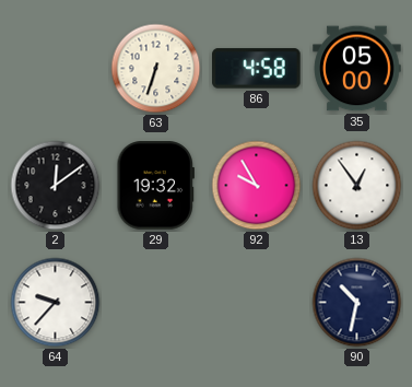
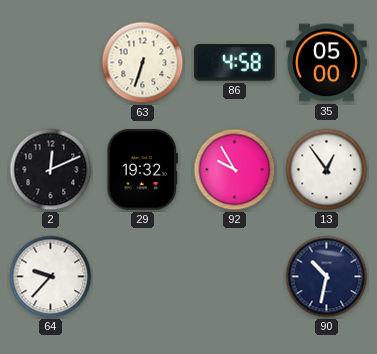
2: 12:09 -> 12:11
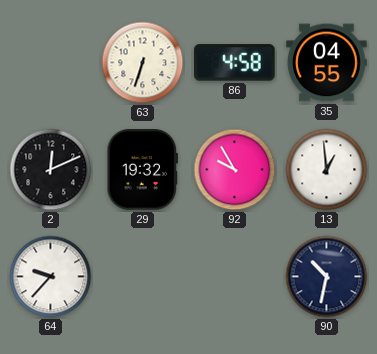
35: 05:00 -> 04:55
13: 12:54 -> 12:59
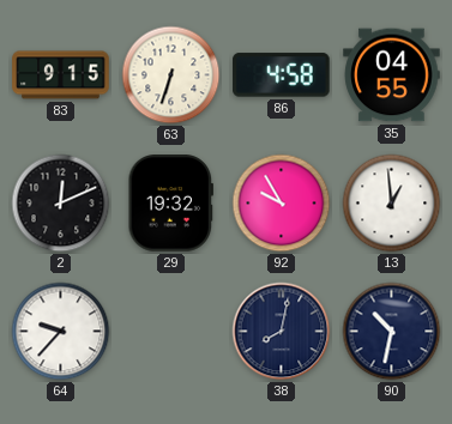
83: none -> 9:15
38: none -> 8:02
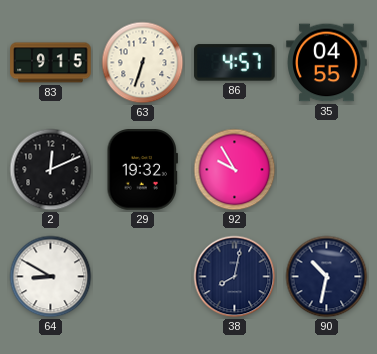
86: 4:58 -> 4:57
13: 12:59 -> none
64: 9:37 -> 8:50
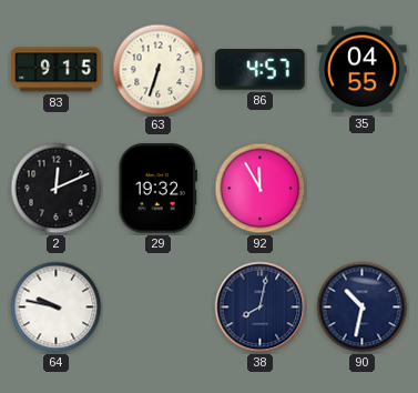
92: 9:55 -> 11:55
64: 8:50 -> 9:47
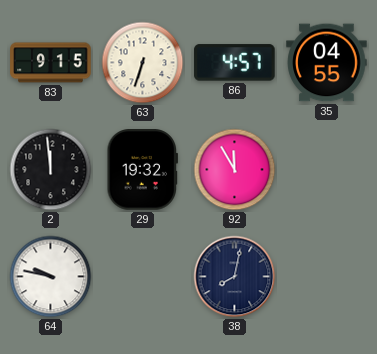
2: 12:11 -> 11:59
90: 10:32 -> none
